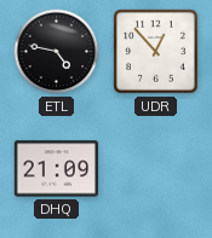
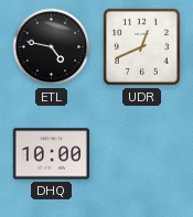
UDR: 12:53 -> 12:41
DHQ: 21:09 -> 10:00
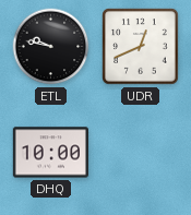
ETL: 4:47 -> 9:47
